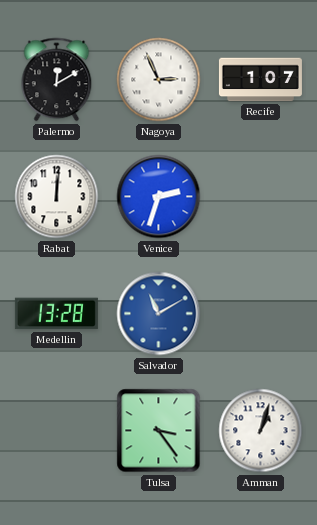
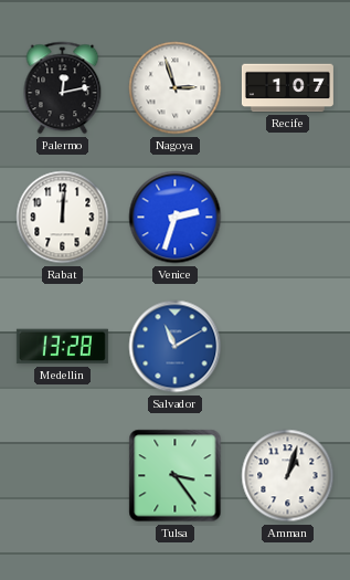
Palermo: 12:10 -> 12:13
Nagoya: 2:56 -> 2:57
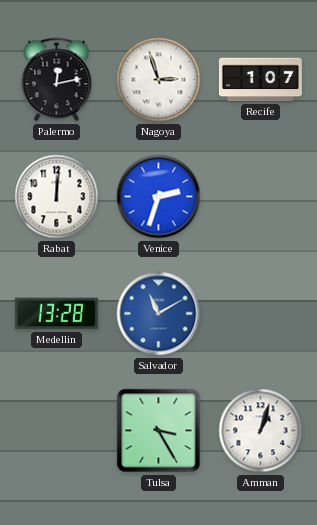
Tulsa: 3:24 -> 3:25
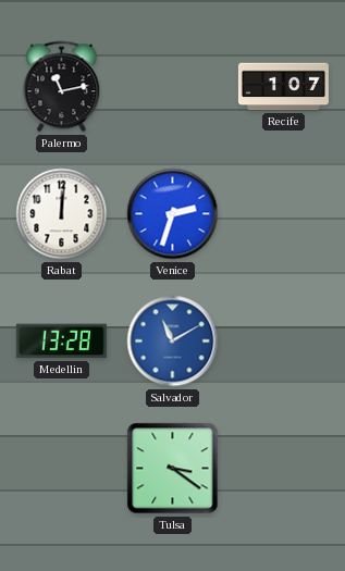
Palermo: 12:13 -> 11:13
Nagoya: 2:57 -> none
Tulsa: 3:25 -> 3:21
Amman: 1:03 -> none
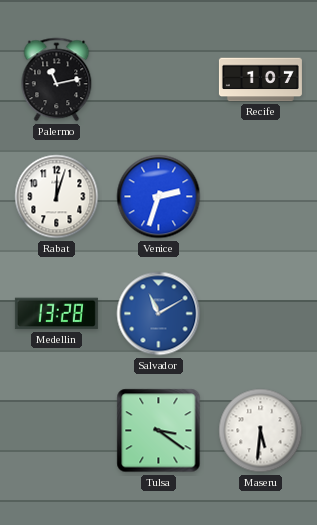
Rabat: 12:01 -> 12:03
Maseru: none -> 5:31
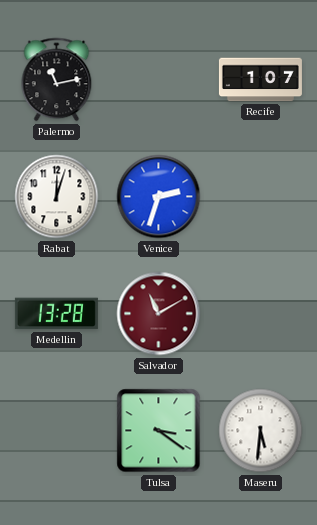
Salvador dial: blue -> burgundy
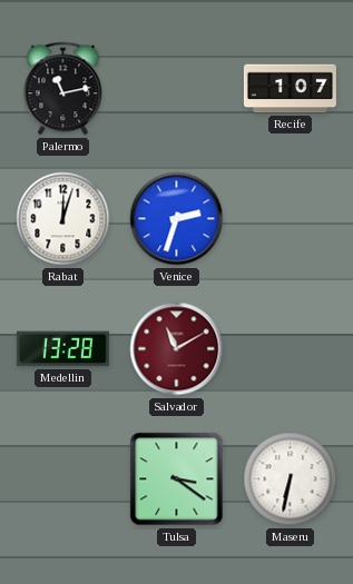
Maseru: 5:31 -> 6:32
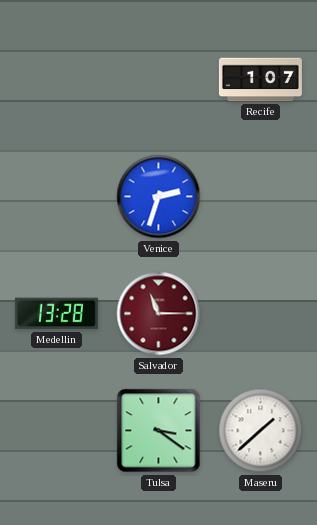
Palermo: 11:13 -> none
Rabat: 12:03 -> none
Salvador: 11:10 -> 11:15
Maseru: 6:32 -> 1:38
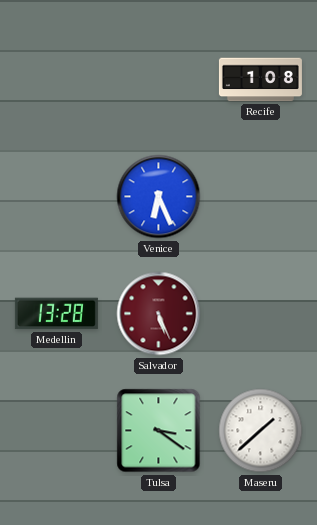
Recife: 1:07 -> 1:08
Venice: 2:33 -> 6:26
Salvador: 11:15 -> 5:26
